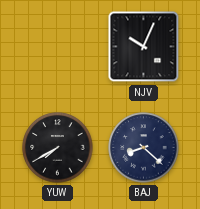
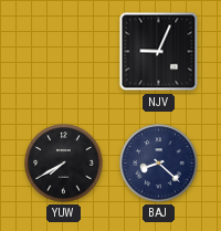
NJV: 10:04 -> 9:04
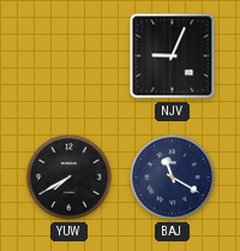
BAJ: 8:22 -> 11:20
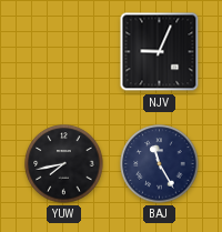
YUW: 7:40 -> 7:43
BAJ: 11:20 -> 11:25
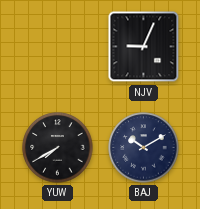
YUW: 7:43 -> 7:40
BAJ: 11:25 -> 10:10
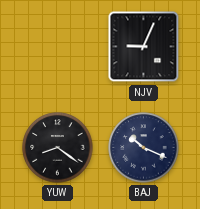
YUW: 7:40 -> 8:21
BAJ: 10:10 -> 10:19
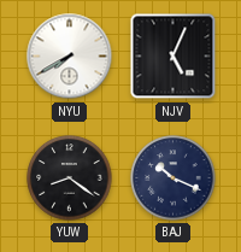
NYU: none -> 7:40
NJV: 9:04 -> 5:04
